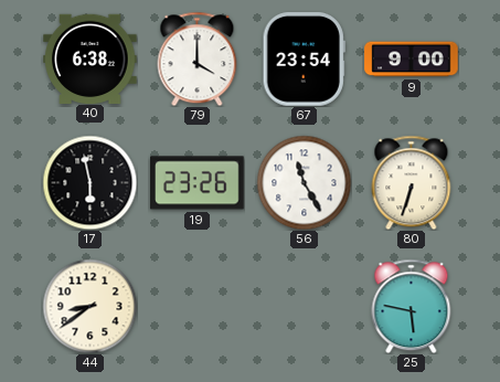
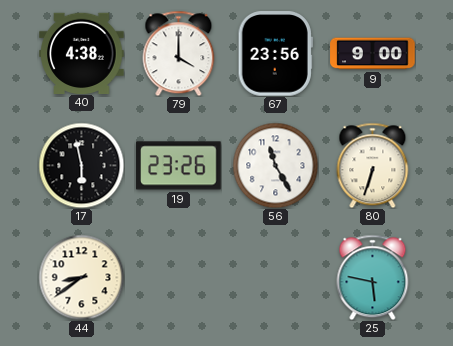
40: 6:38 -> 4:38
67: 23:54 -> 23:56
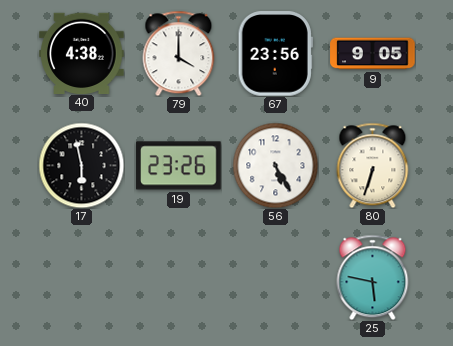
9: 9:00 -> 9:05
56: 11:25 -> 5:25
44: 8:39 -> none
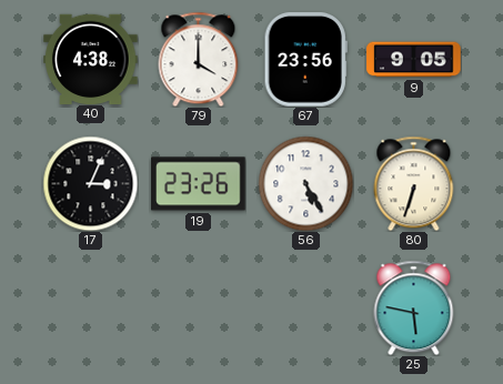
17: 5:58 -> 3:04
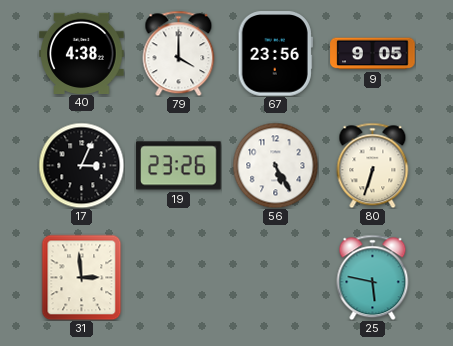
31: none -> 2:59
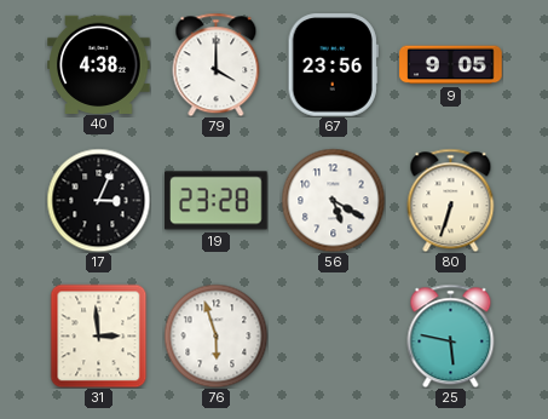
19: 23:26 -> 23:28
56: 5:25 -> 5:20
76: none -> 5:57
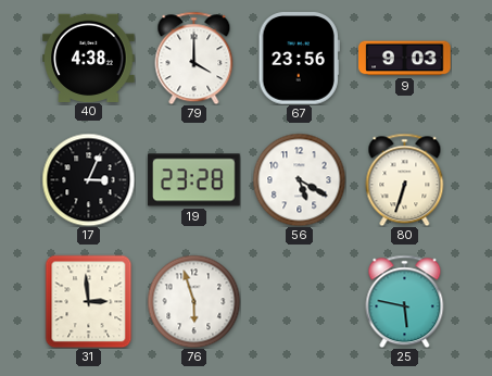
9: 9:05 -> 9:03
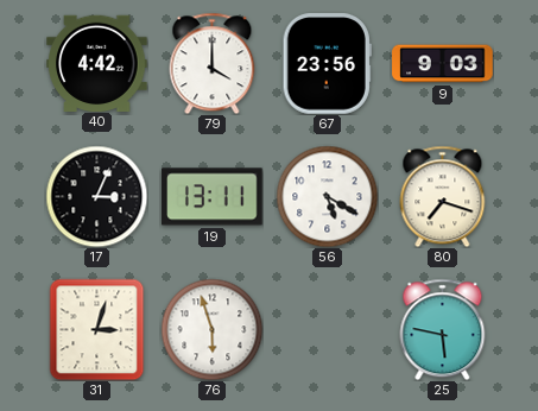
40: 4:38 -> 4:42
19: 23:28 -> 13:11
80: 6:33 -> 7:18
31: 2:59 -> 3:03
